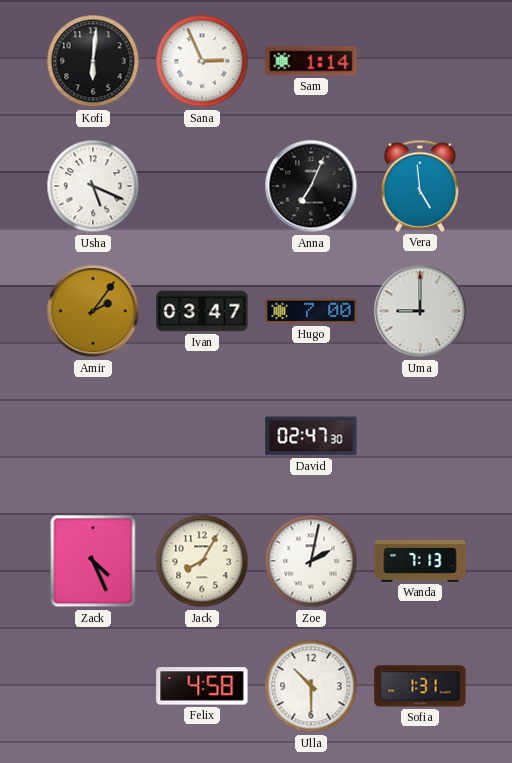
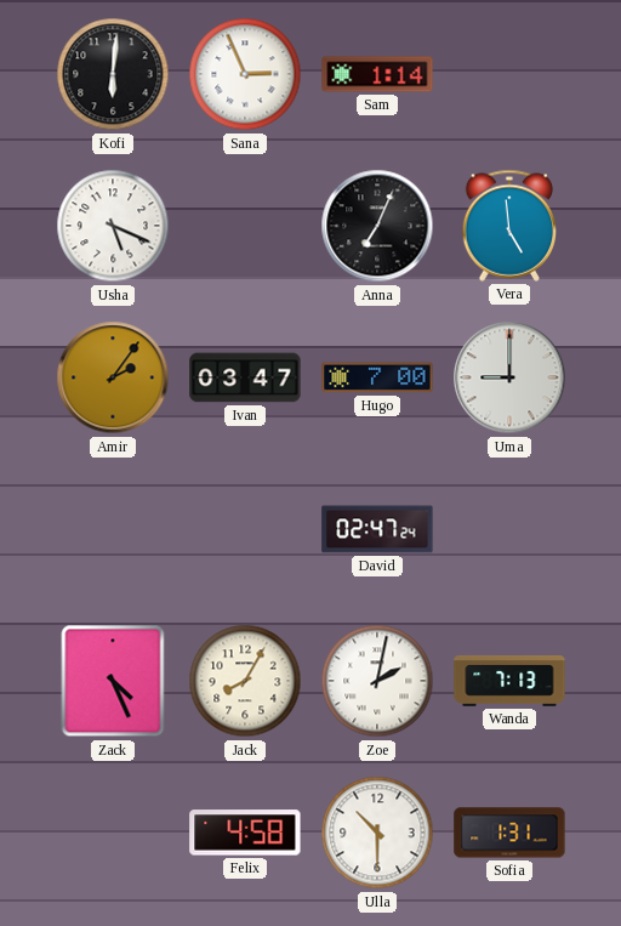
David: 02:47:30 -> 02:47:24
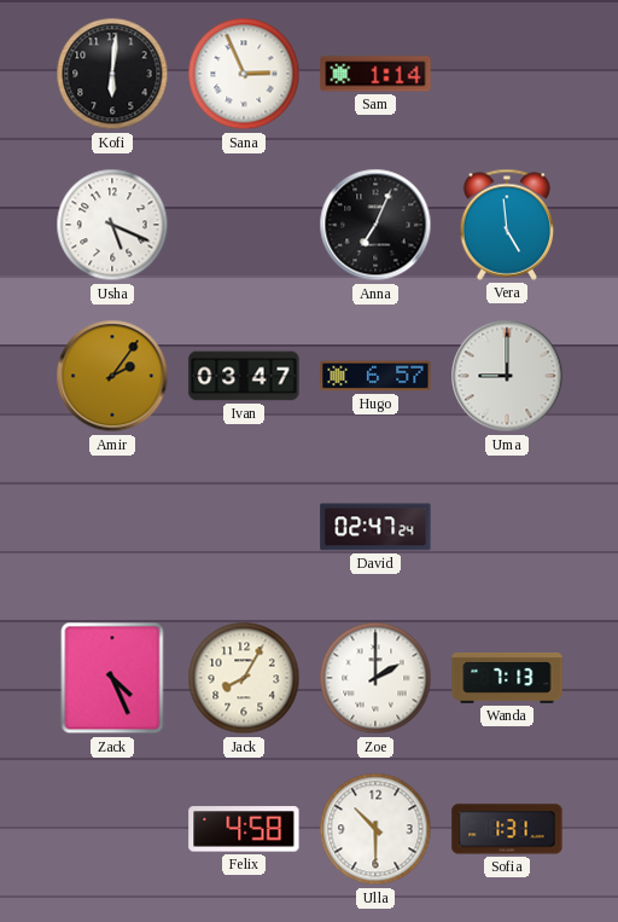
Hugo: 7:00 -> 6:57
Zoe: 2:02 -> 2:00
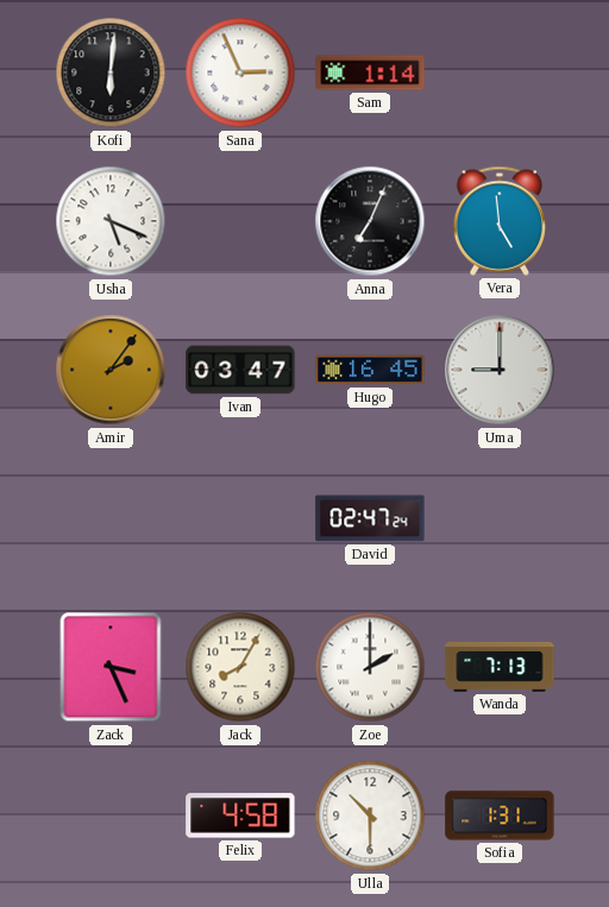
Hugo: 6:57 -> 16:45
Zack: 4:26 -> 3:26
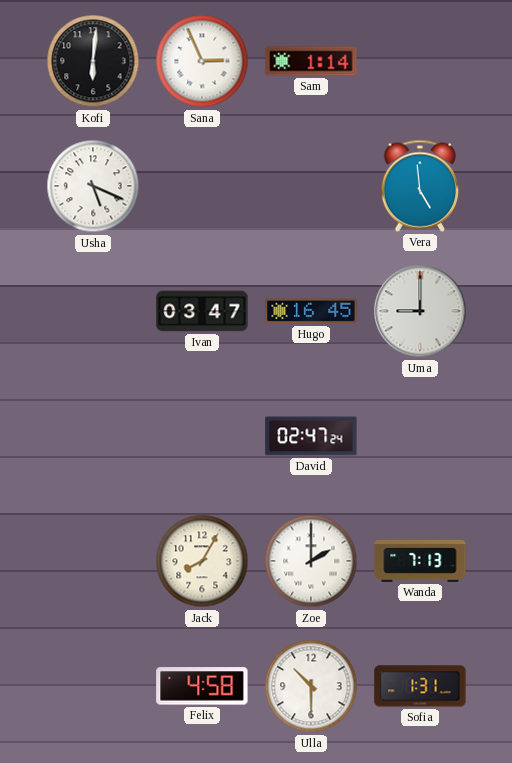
Anna: 7:04 -> none
Amir: 2:06 -> none
Zack: 3:26 -> none
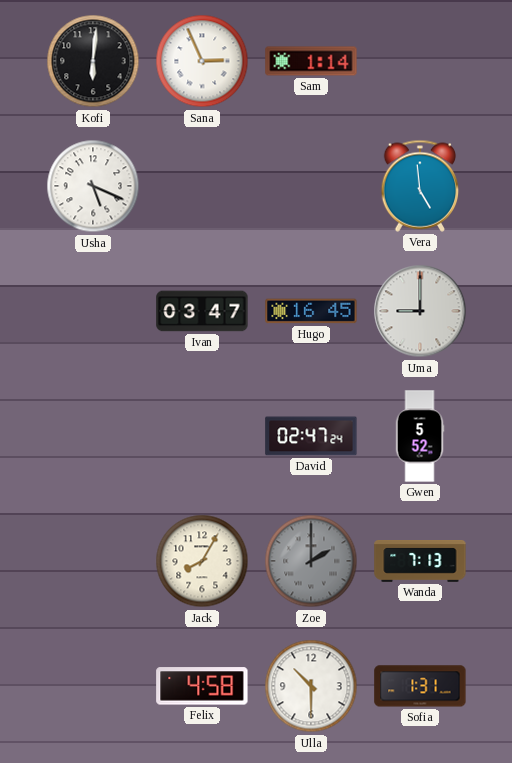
Gwen: none -> 5:52
Zoe dial: white -> grey
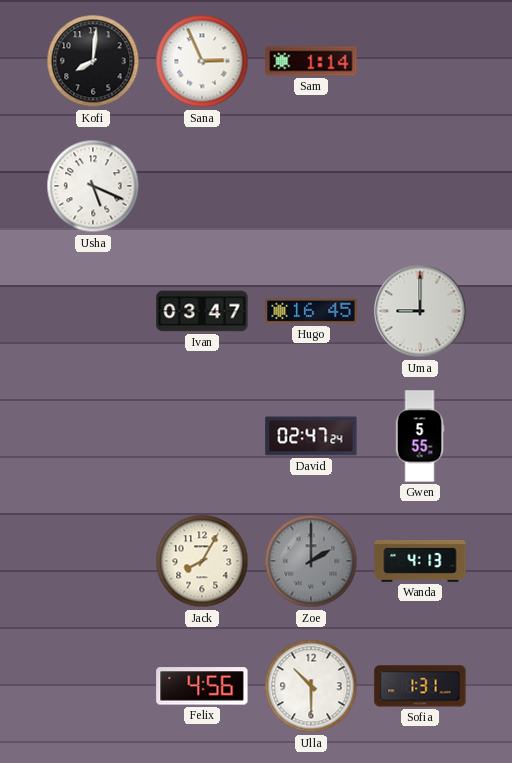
Kofi: 6:01 -> 8:01
Vera: 4:59 -> none
Gwen: 5:52 -> 5:55
Wanda: 7:13 -> 4:13
Felix: 4:58 -> 4:56
